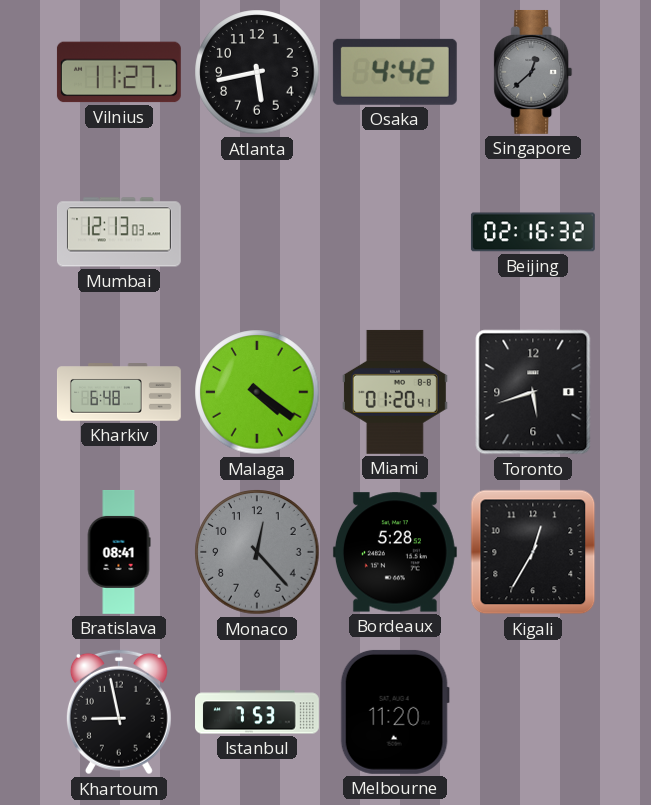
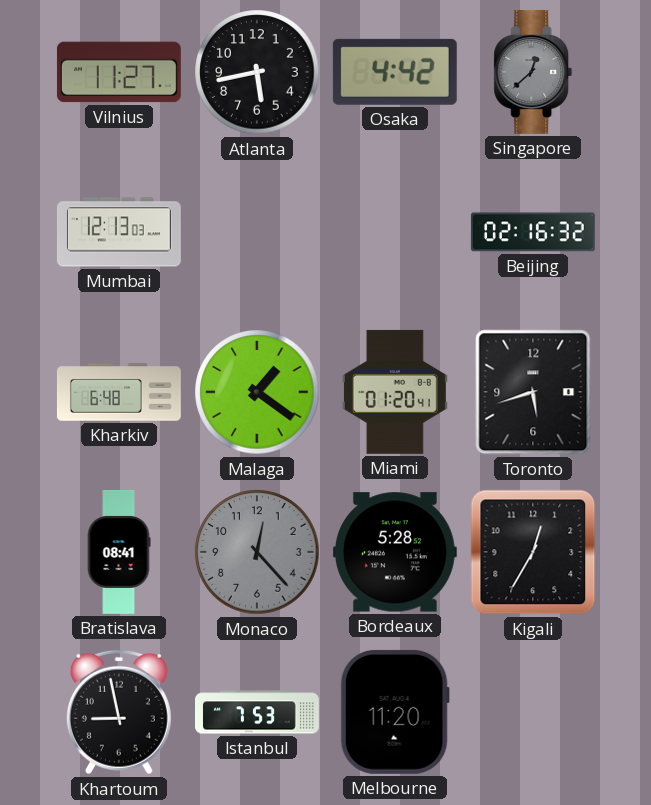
Malaga: 4:21 -> 1:21
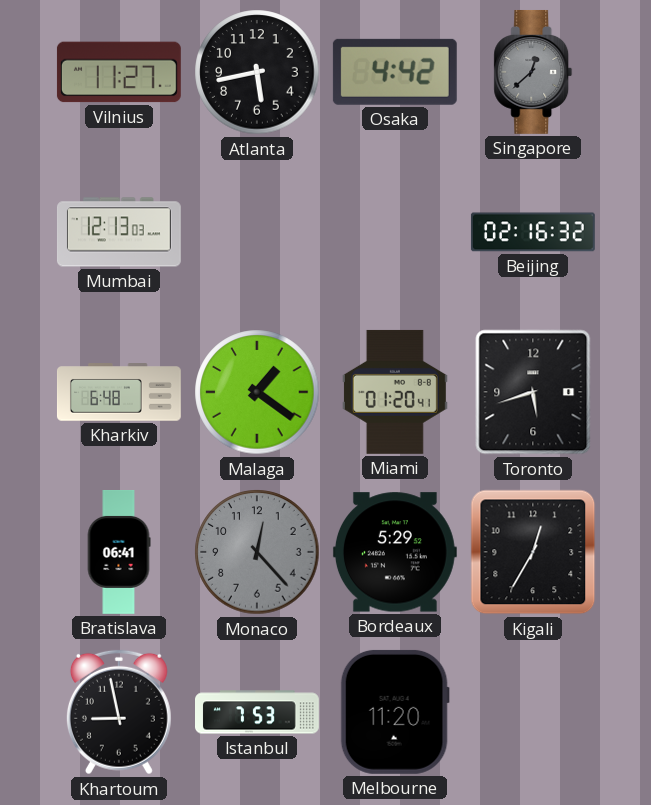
Bratislava: 08:41 -> 06:41
Bordeaux: 5:28 -> 5:29
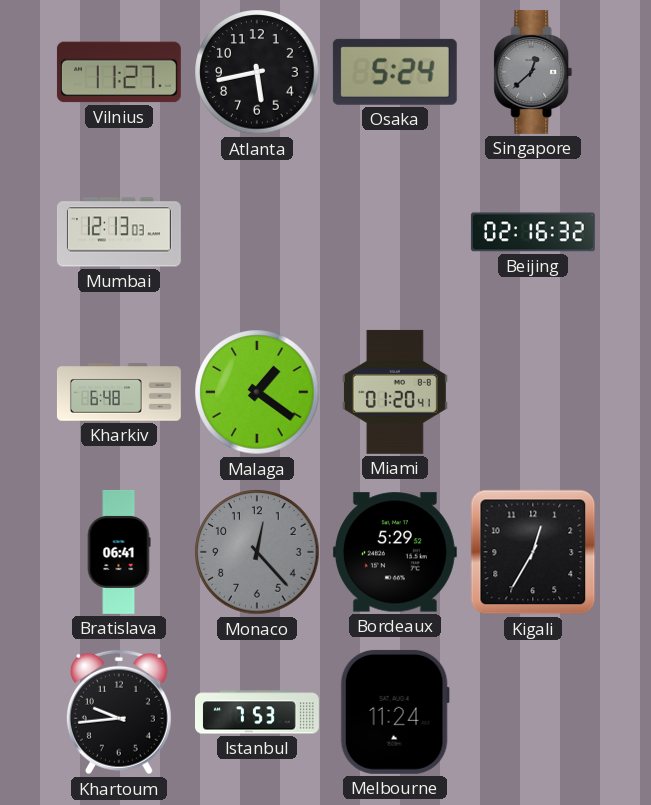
Osaka: 4:42 -> 5:24
Toronto: 5:42 -> none
Khartoum: 8:58 -> 9:44
Melbourne: 11:20 -> 11:24
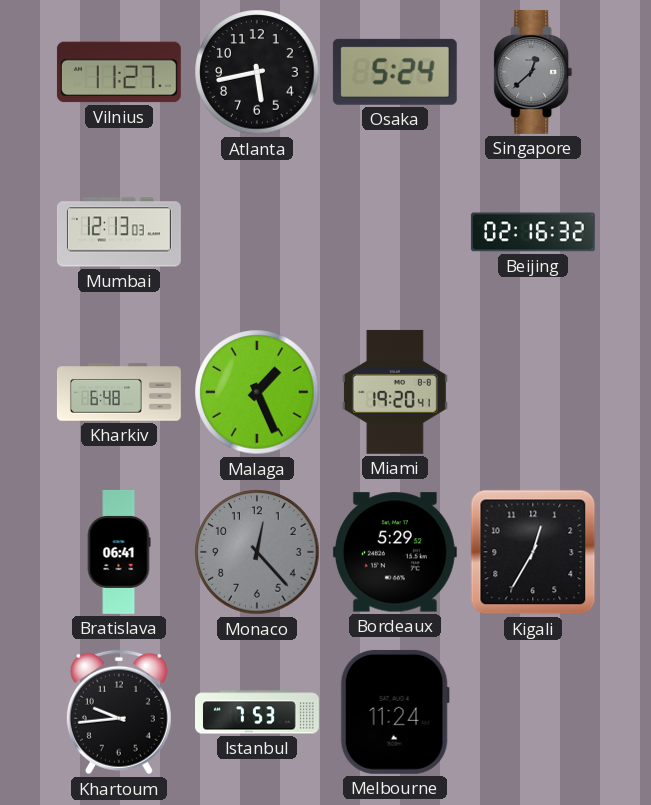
Malaga: 1:21 -> 1:26
Miami: 01:20 -> 19:20
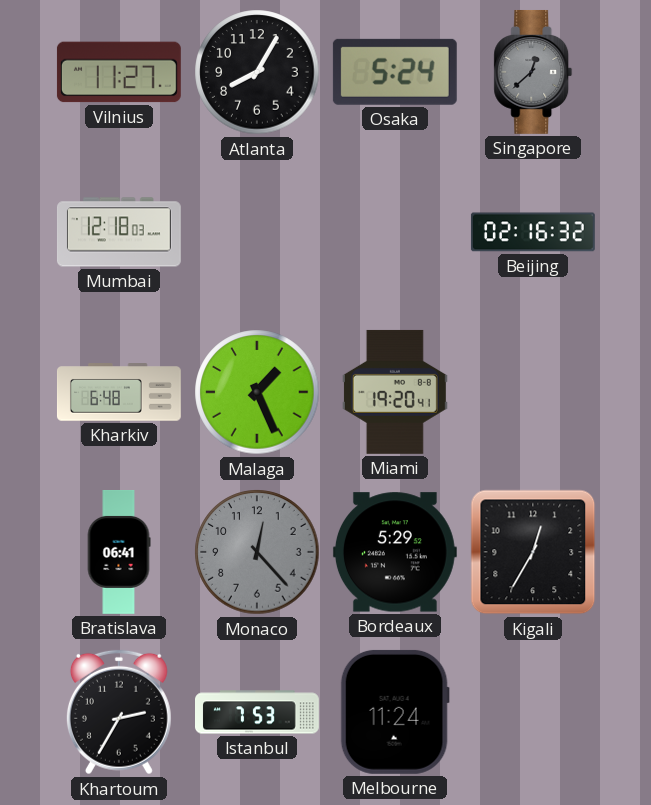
Atlanta: 5:43 -> 8:05
Mumbai: 12:13 -> 12:18
Khartoum: 9:44 -> 2:35
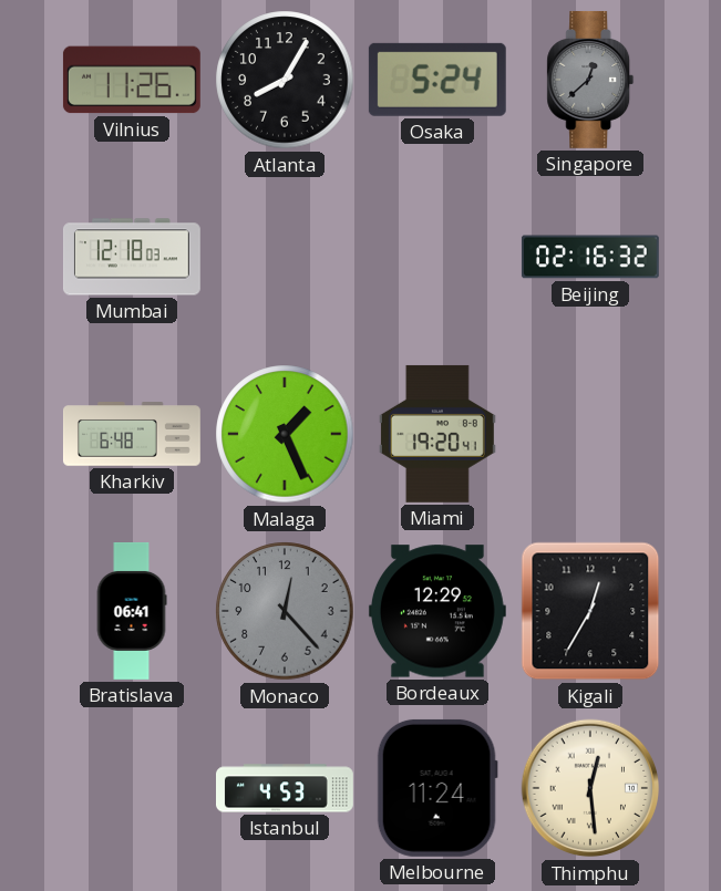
Vilnius: 11:27 -> 11:26
Bordeaux: 5:29 -> 12:29
Khartoum: 2:35 -> none
Istanbul: 7:53 -> 4:53
Thimphu: none -> 12:29
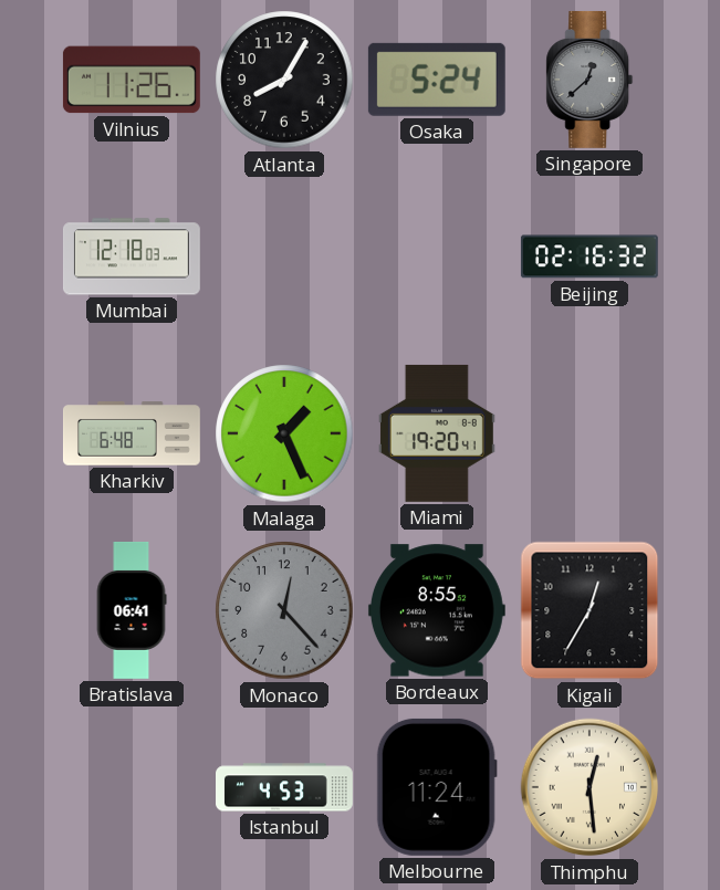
Bordeaux: 12:29 -> 8:55
